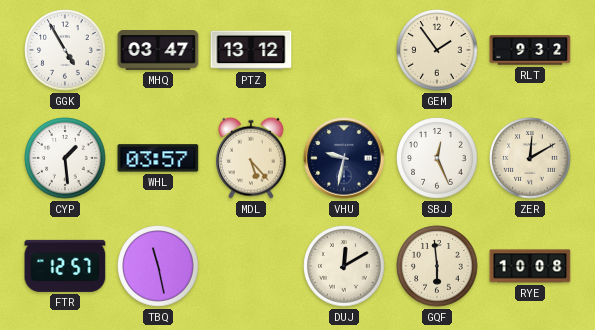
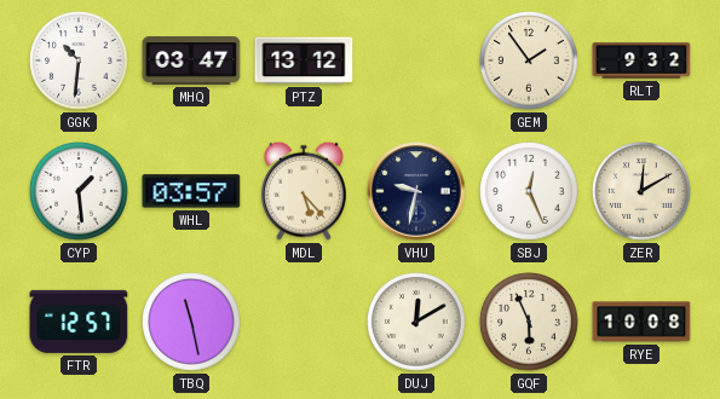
GGK: 4:55 -> 10:31
GQF: 5:59 -> 5:56
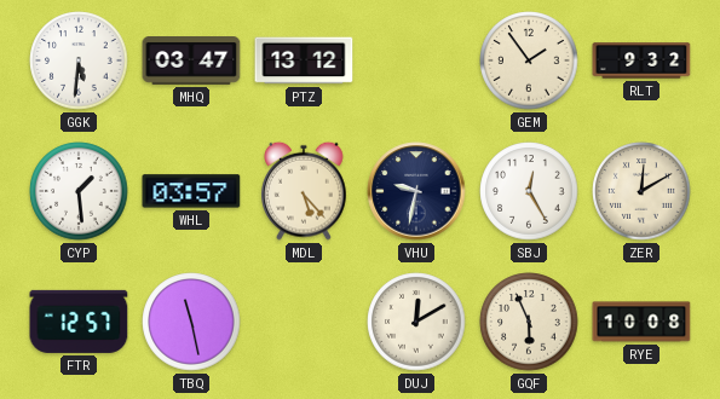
GGK: 10:31 -> 5:31
SBJ: 12:26 -> 12:25
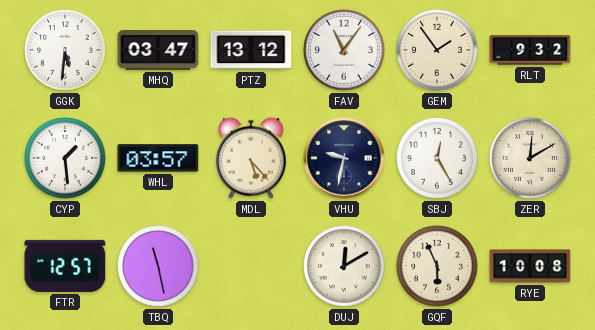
FAV: none -> 11:06
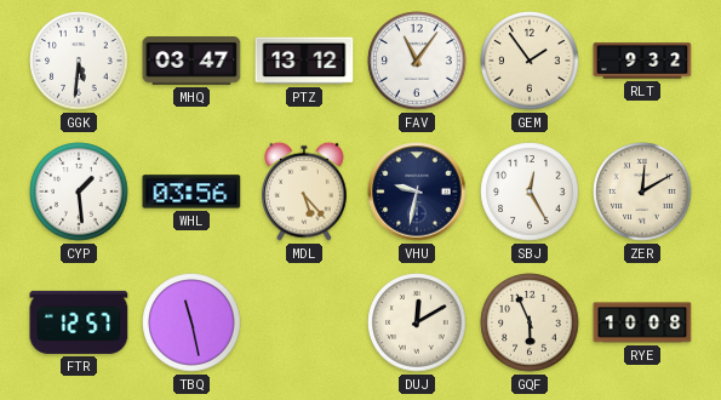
WHL: 03:57 -> 03:56
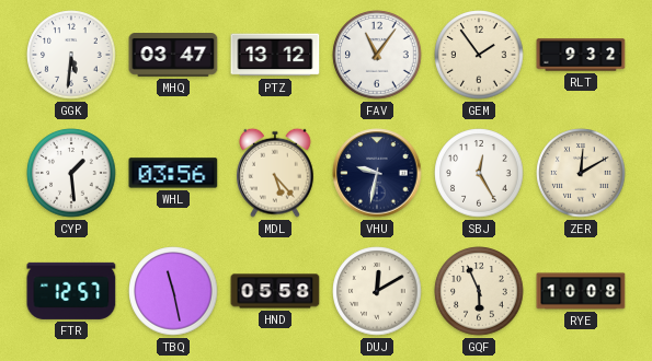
HND: none -> 05:58
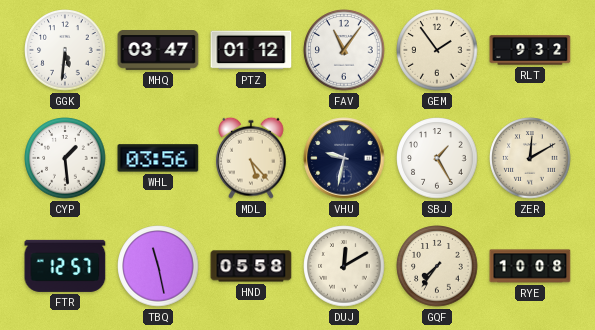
PTZ: 13:12 -> 01:12
SBJ: 12:25 -> 1:25
GQF: 5:56 -> 7:36
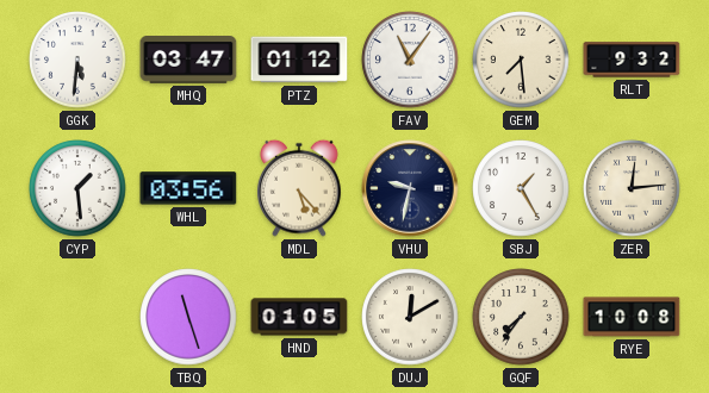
GEM: 1:54 -> 7:29
ZER: 12:10 -> 12:14
FTR: 12:57 -> none
TBQ: 11:28 -> 11:27
HND: 05:58 -> 01:05
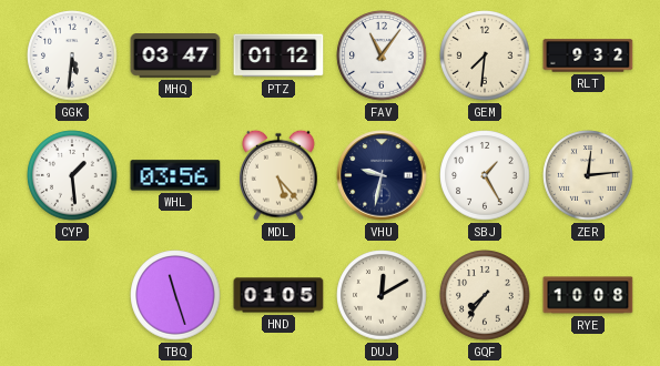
GEM: 7:29 -> 7:31
